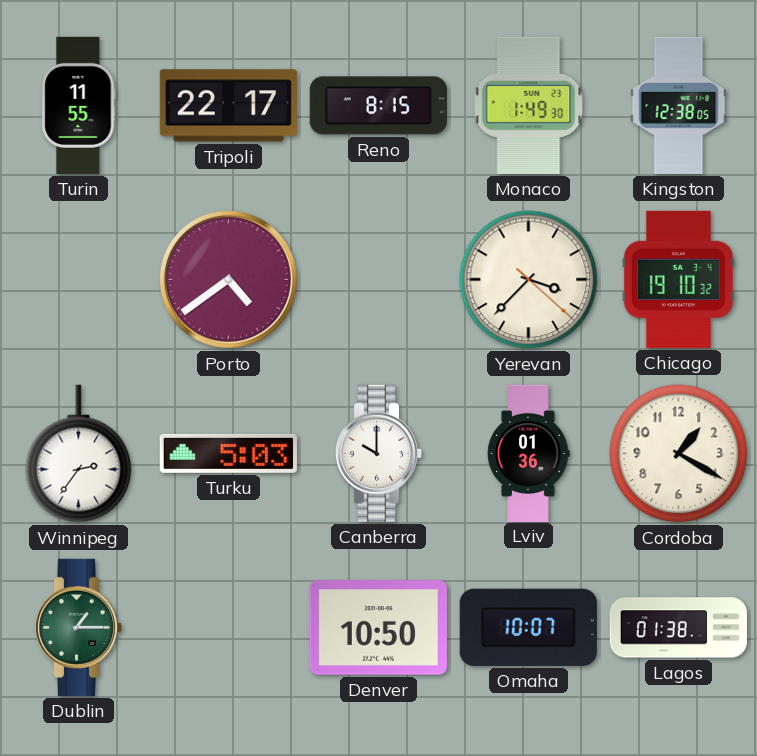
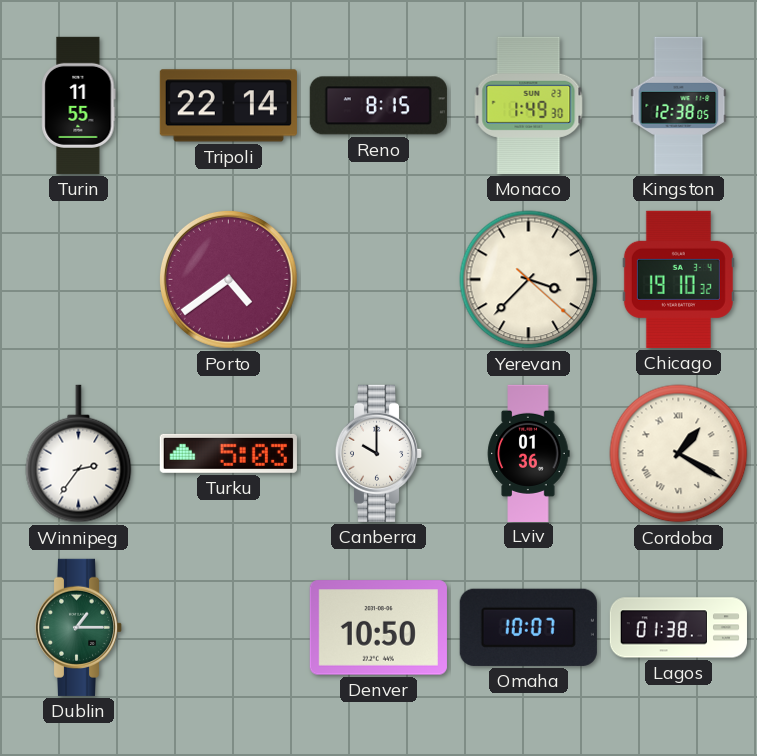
Tripoli: 22:17 -> 22:14
Cordoba numerals: Arabic -> Roman
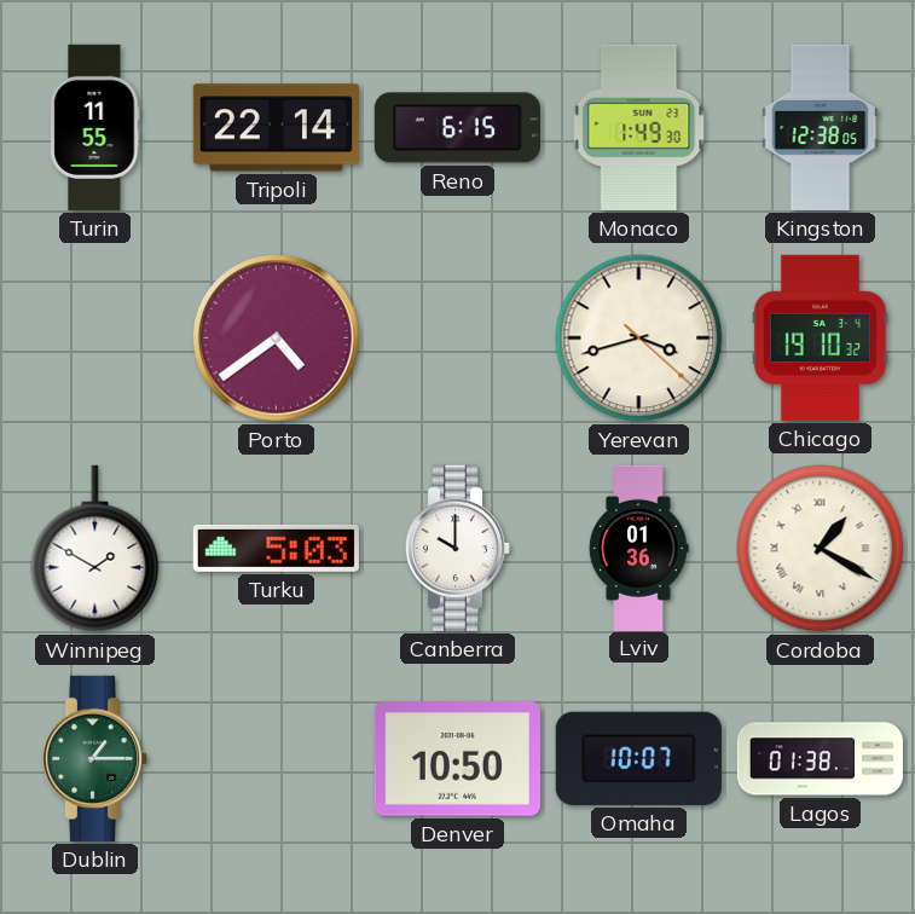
Reno: 8:15 -> 6:15
Yerevan: 3:37 -> 3:42
Winnipeg: 2:36 -> 1:50
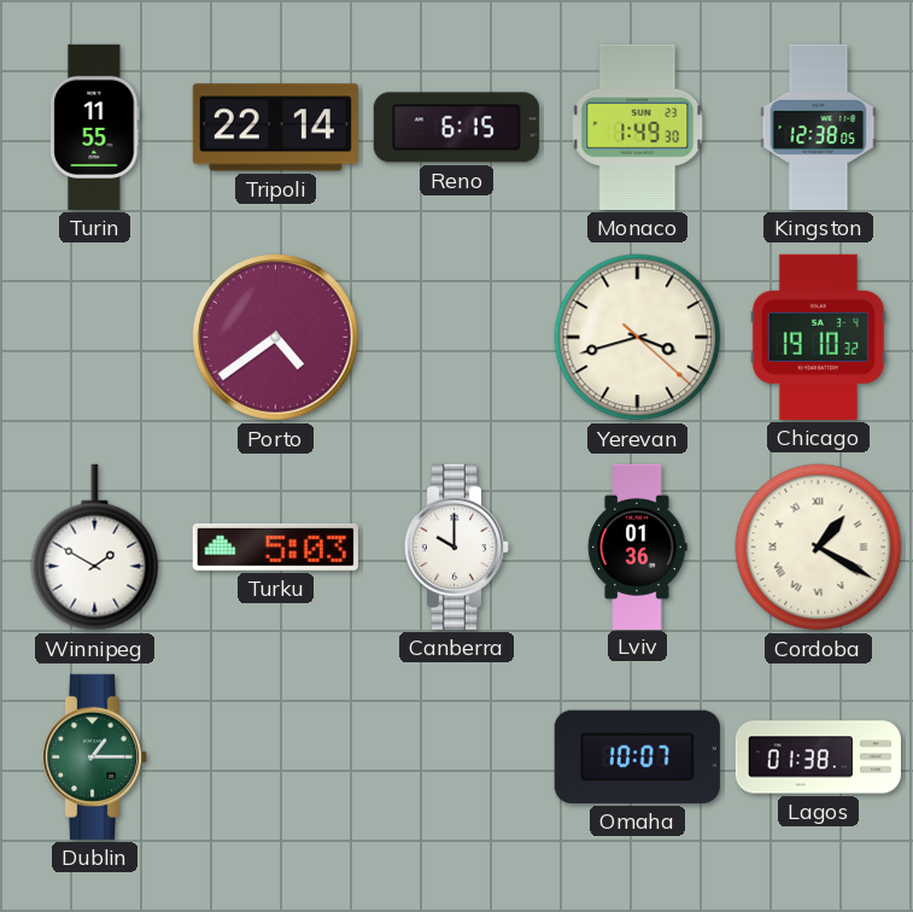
Denver: 10:50 -> none
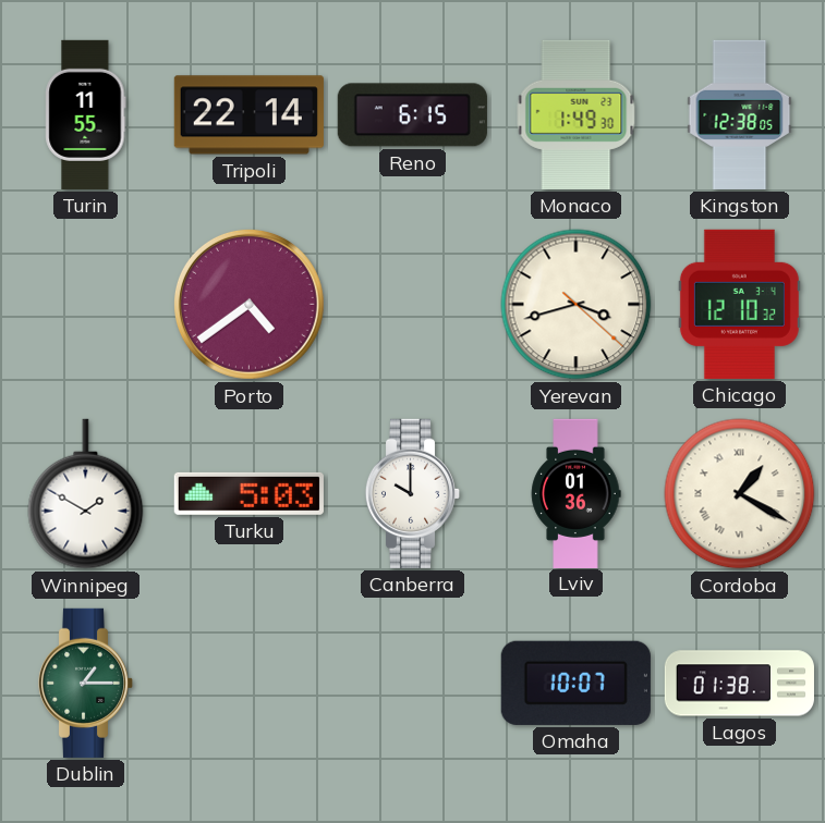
Chicago: 19:10 -> 12:10
